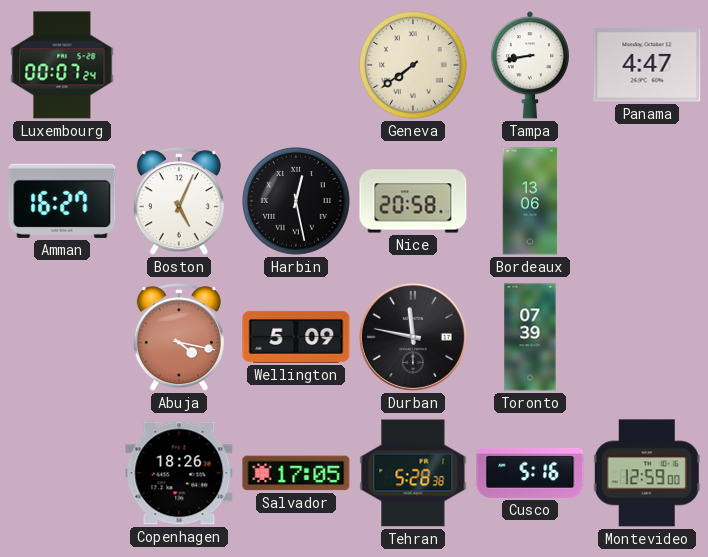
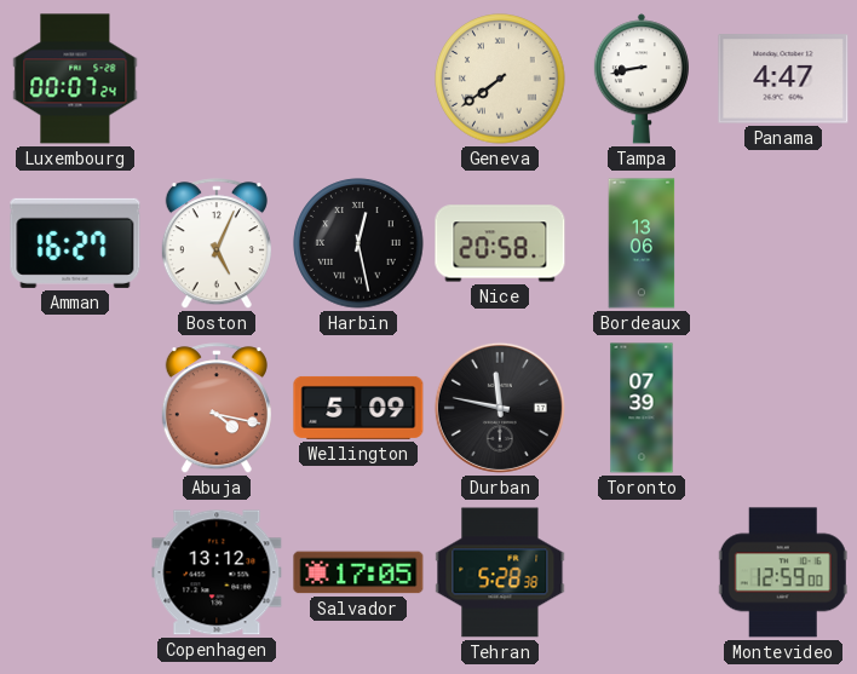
Copenhagen: 18:26 -> 13:12
Cusco: 5:16 -> none
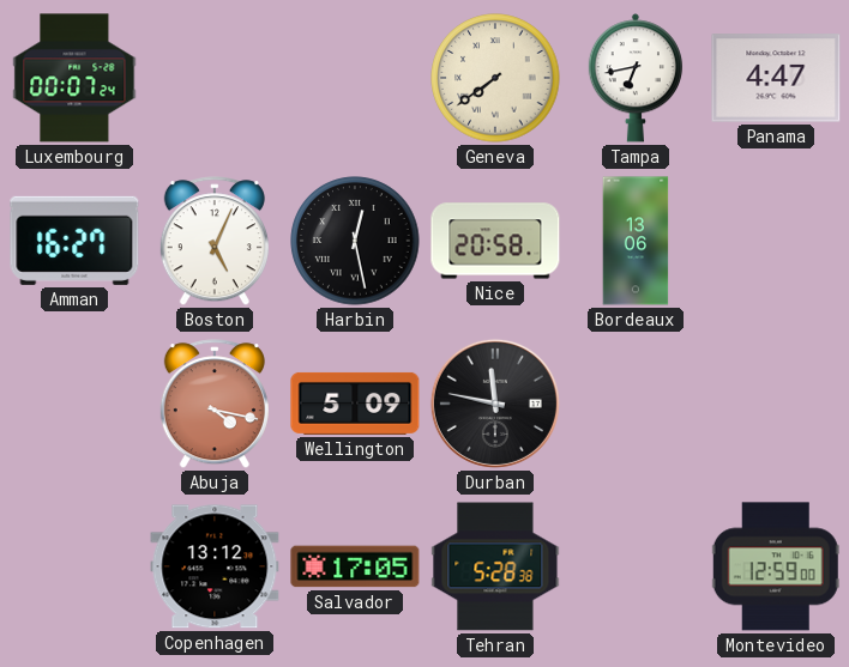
Tampa: 8:43 -> 6:43
Toronto: 07:39 -> none
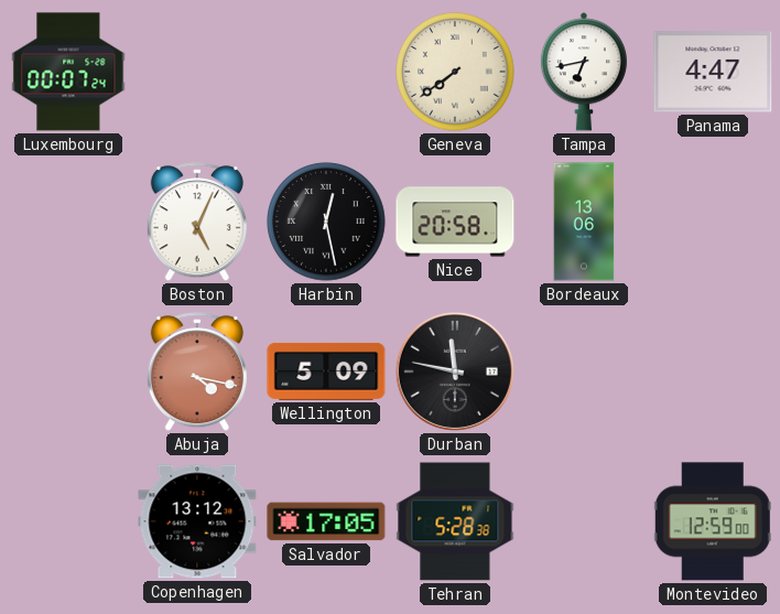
Amman: 16:27 -> none
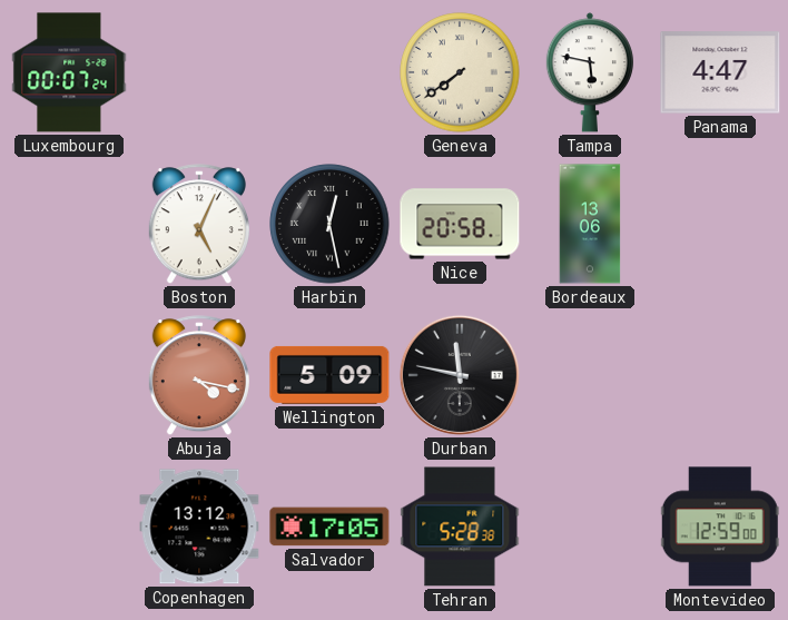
Tampa: 6:43 -> 5:47
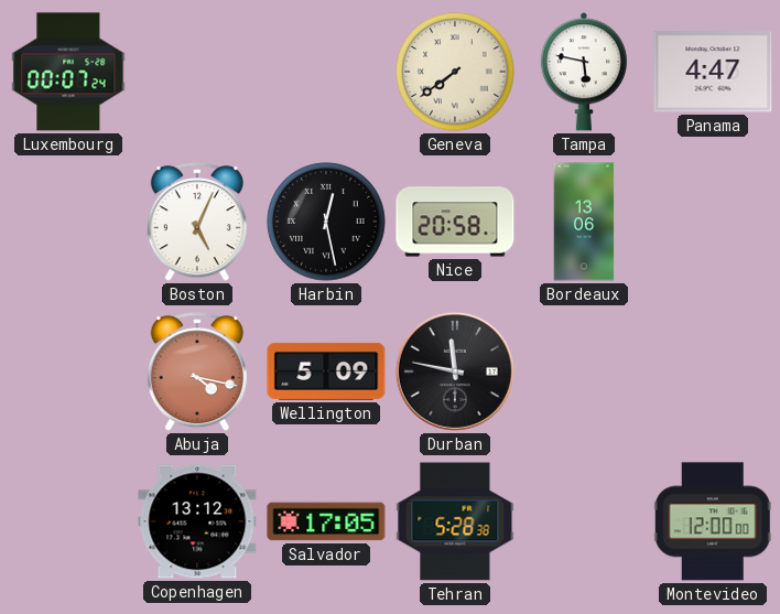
Montevideo: 12:59 -> 12:00
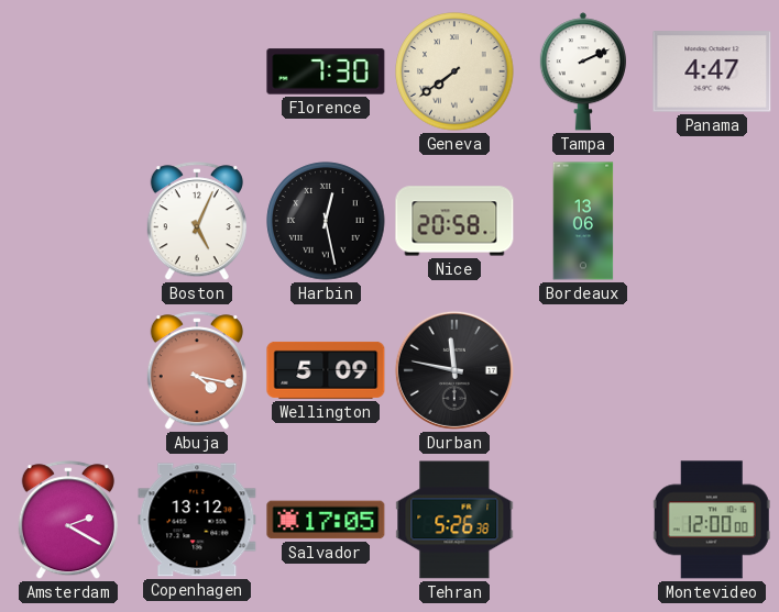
Luxembourg: 00:07 -> none
Florence: none -> 7:30
Tampa: 5:47 -> 2:11
Amsterdam: none -> 2:20
Tehran: 5:28 -> 5:26
